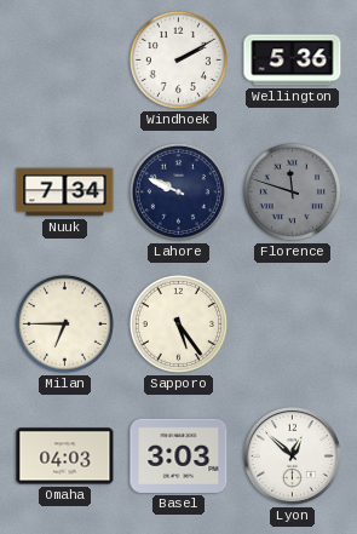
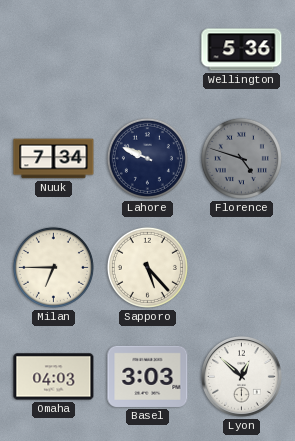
Windhoek: 2:10 -> none
Florence: 11:48 -> 4:48
Sapporo: 5:24 -> 5:23
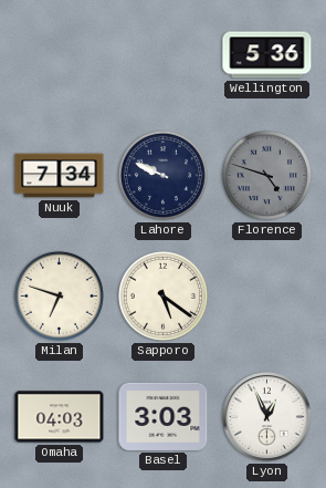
Milan: 6:45 -> 6:48
Sapporo: 5:23 -> 5:21
Lyon: 12:52 -> 12:56
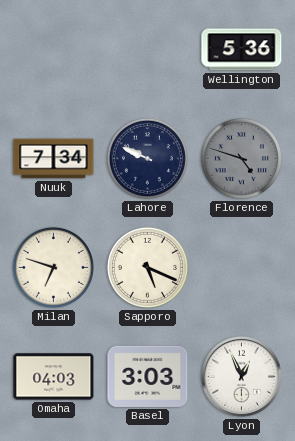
Sapporo: 5:21 -> 5:19
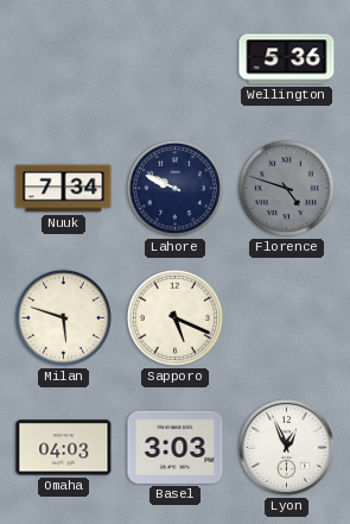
Milan: 6:48 -> 5:48
